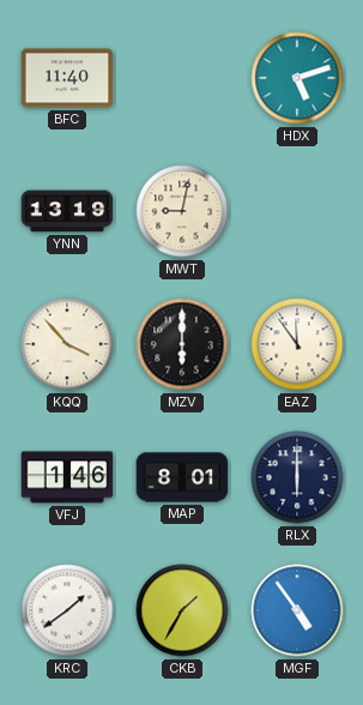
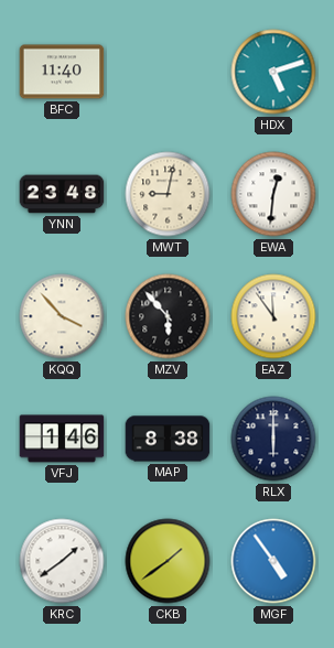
YNN: 13:19 -> 23:48
EWA: none -> 12:31
MZV: 6:00 -> 5:53
MAP: 8:01 -> 8:38
CKB: 1:35 -> 1:39
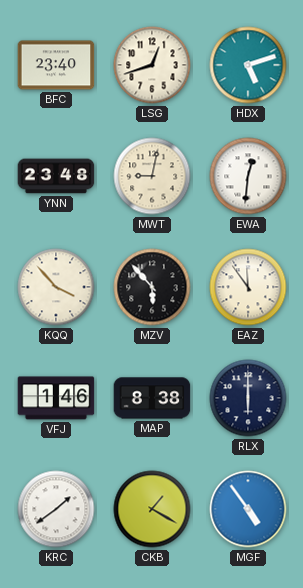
BFC: 11:40 -> 23:40
LSG: none -> 12:42
CKB: 1:39 -> 1:20
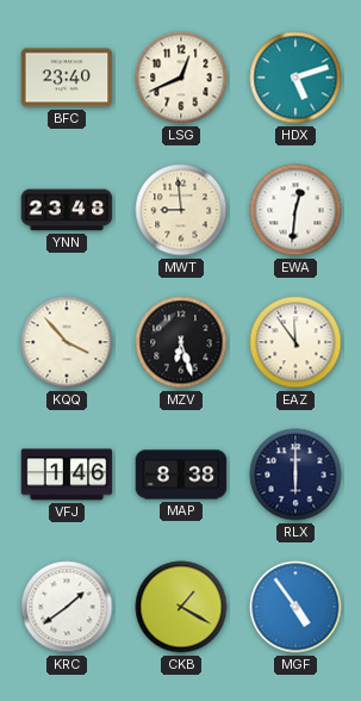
LSG: 12:42 -> 12:41
MWT: 9:02 -> 8:59
MZV: 5:53 -> 6:27
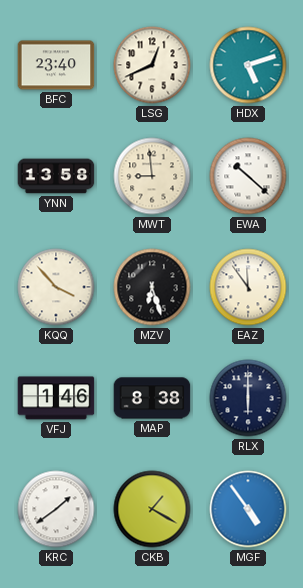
YNN: 23:48 -> 13:58
EWA: 12:31 -> 10:22
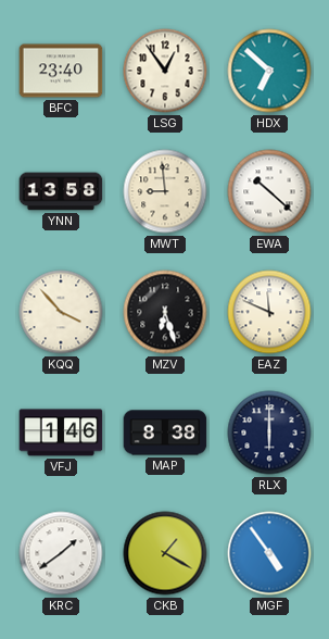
LSG: 12:41 -> 12:54
HDX: 5:12 -> 6:52
EAZ: 11:54 -> 11:49
